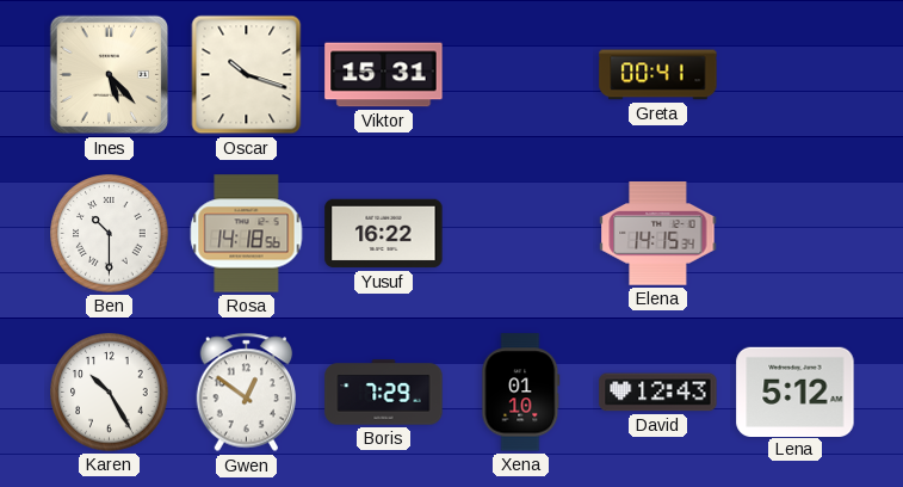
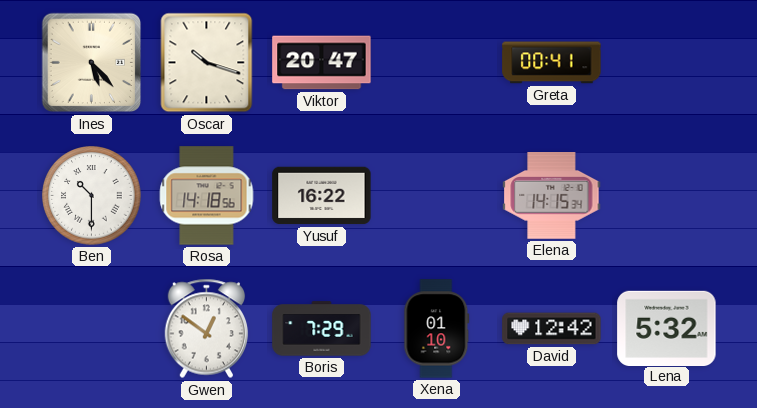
Viktor: 15:31 -> 20:47
Karen: 10:25 -> none
David: 12:43 -> 12:42
Lena: 5:12 -> 5:32
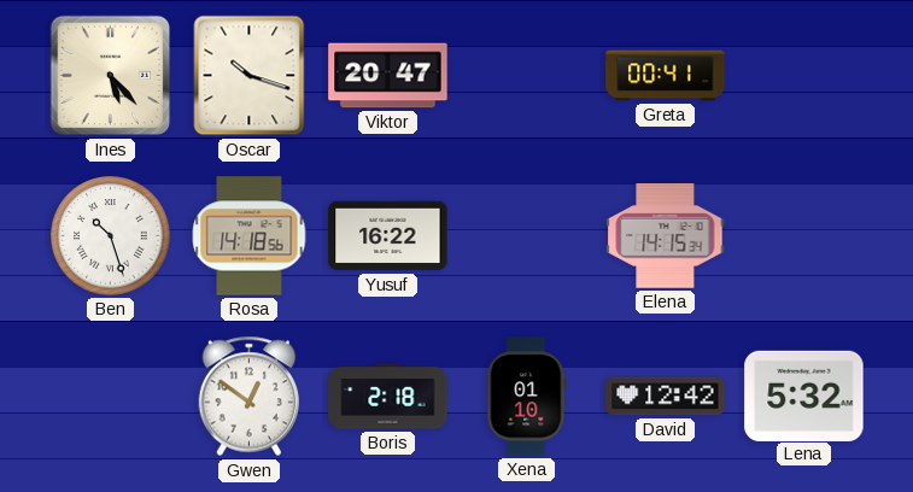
Ben: 10:30 -> 10:27
Boris: 7:29 -> 2:18
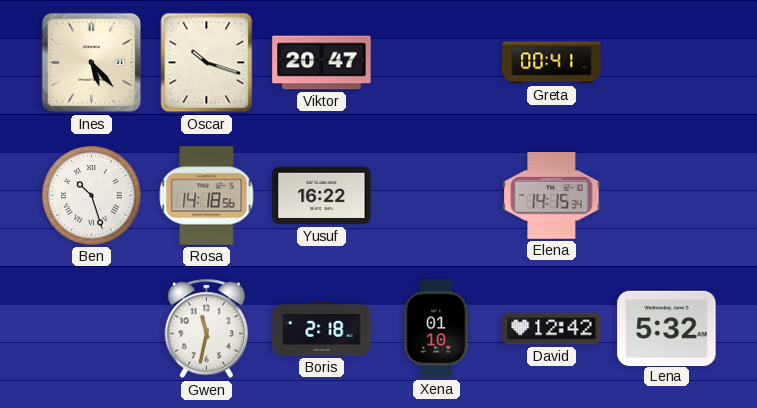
Gwen: 12:51 -> 11:32
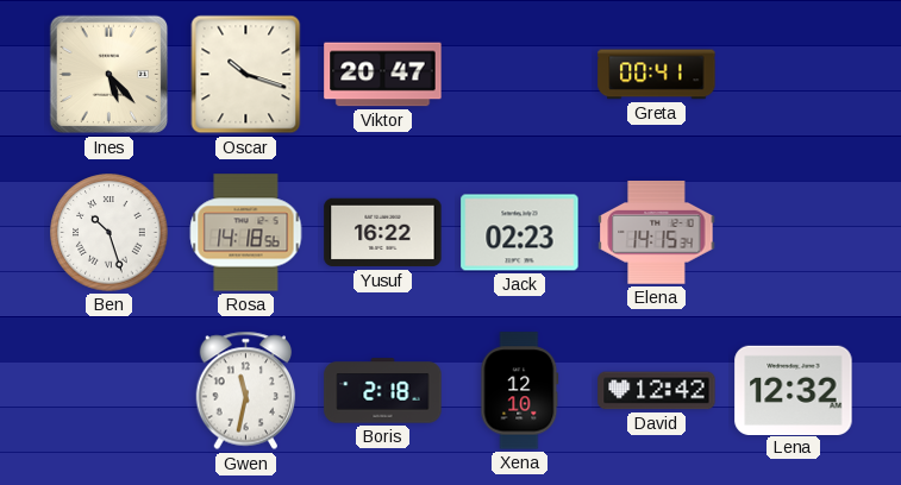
Jack: none -> 02:23
Xena: 01:10 -> 12:10
Lena: 5:32 -> 12:32
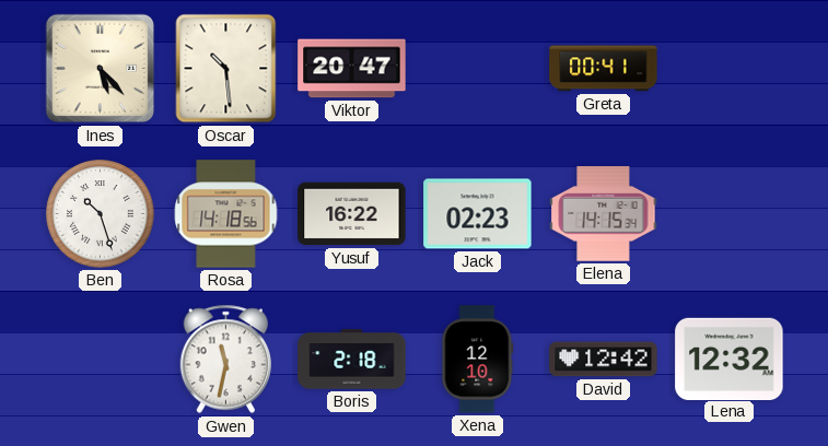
Oscar: 10:18 -> 10:29
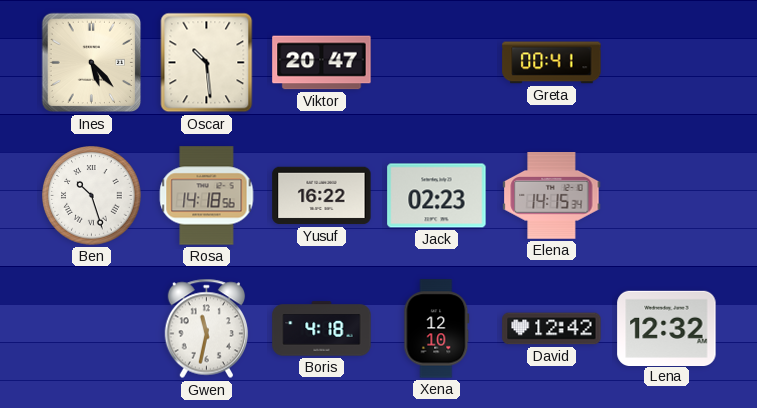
Boris: 2:18 -> 4:18
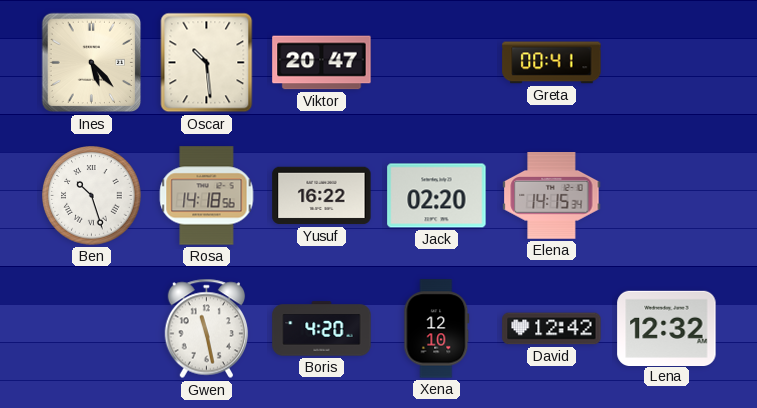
Jack: 02:23 -> 02:20
Gwen: 11:32 -> 11:28
Boris: 4:18 -> 4:20
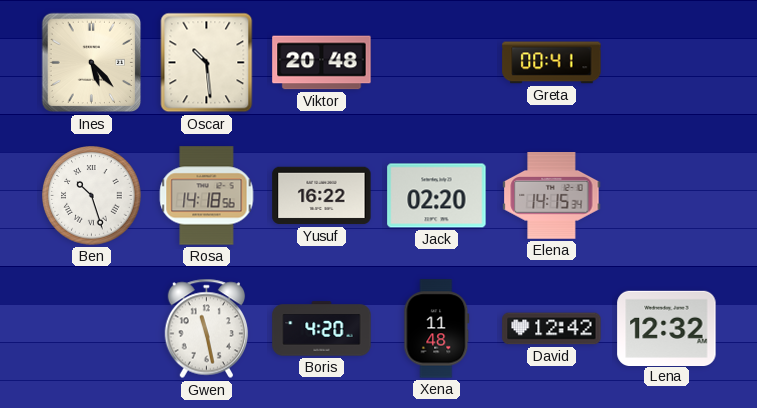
Viktor: 20:47 -> 20:48
Xena: 12:10 -> 11:48
